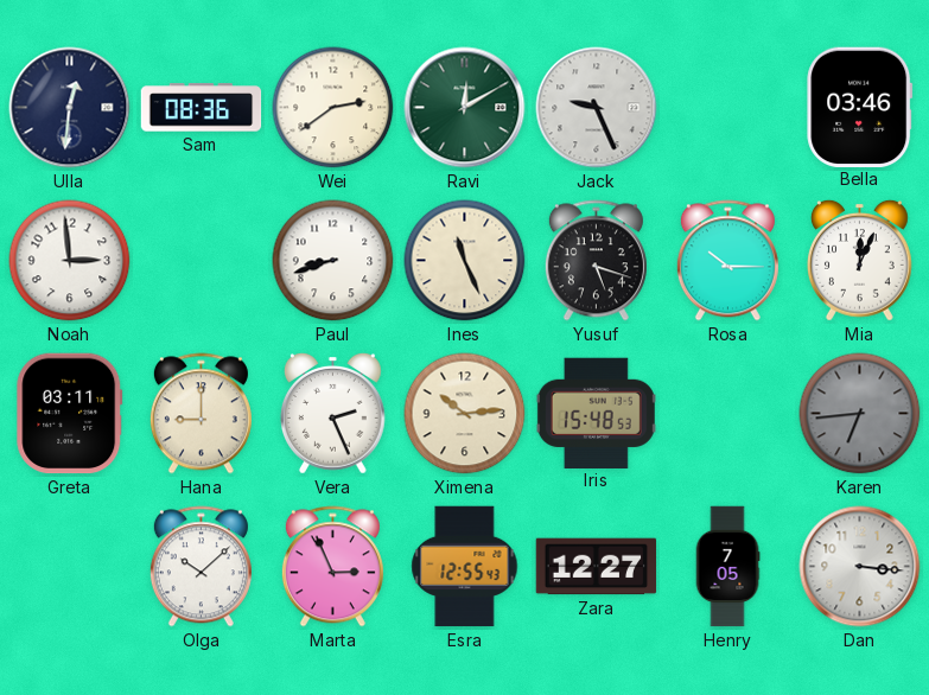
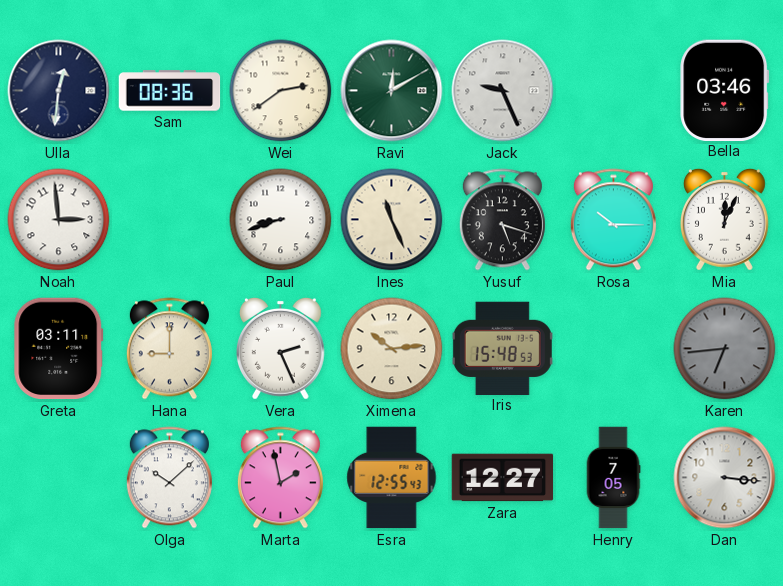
Marta: 2:56 -> 1:58
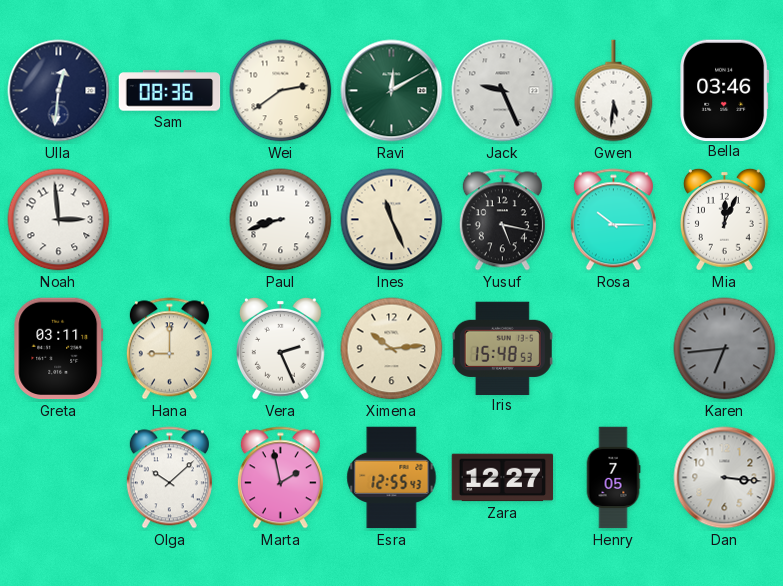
Gwen: none -> 5:31
Yusuf: 5:18 -> 5:17
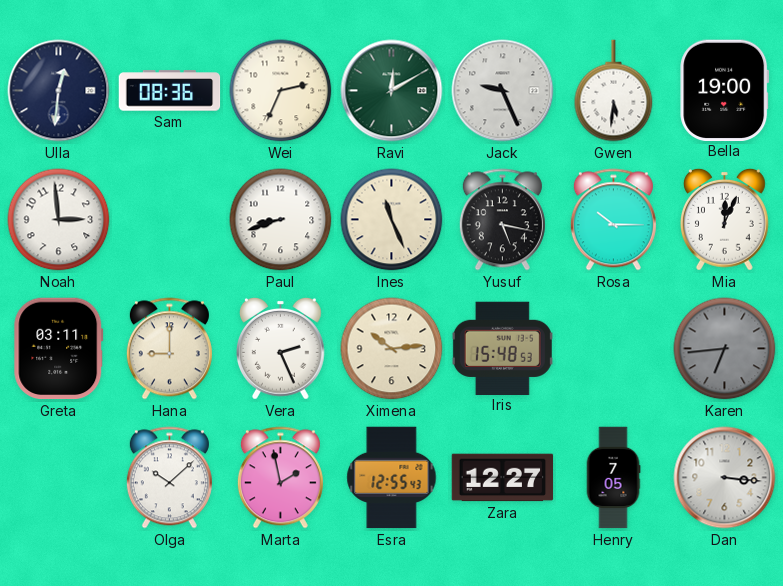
Wei: 2:39 -> 2:34
Bella: 03:46 -> 19:00
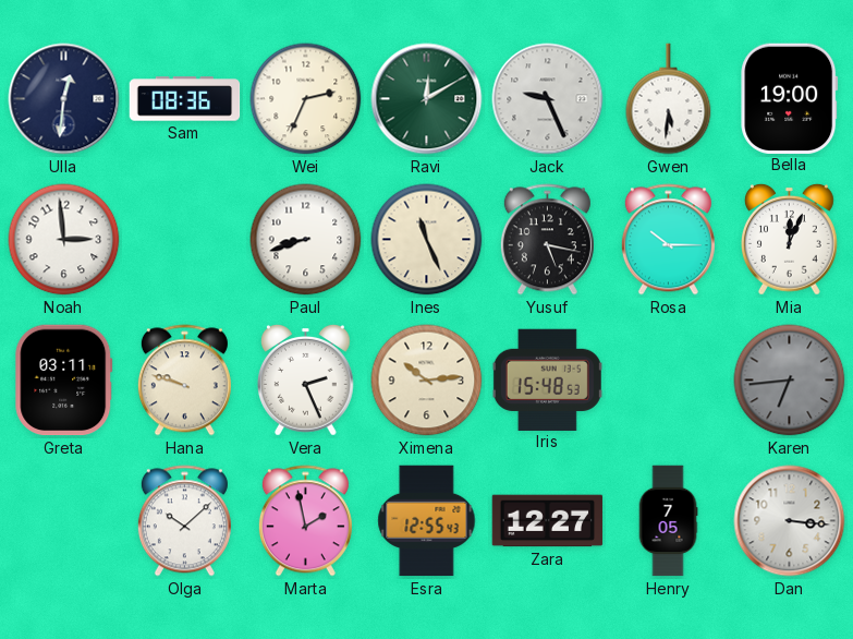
Hana: 9:00 -> 9:48
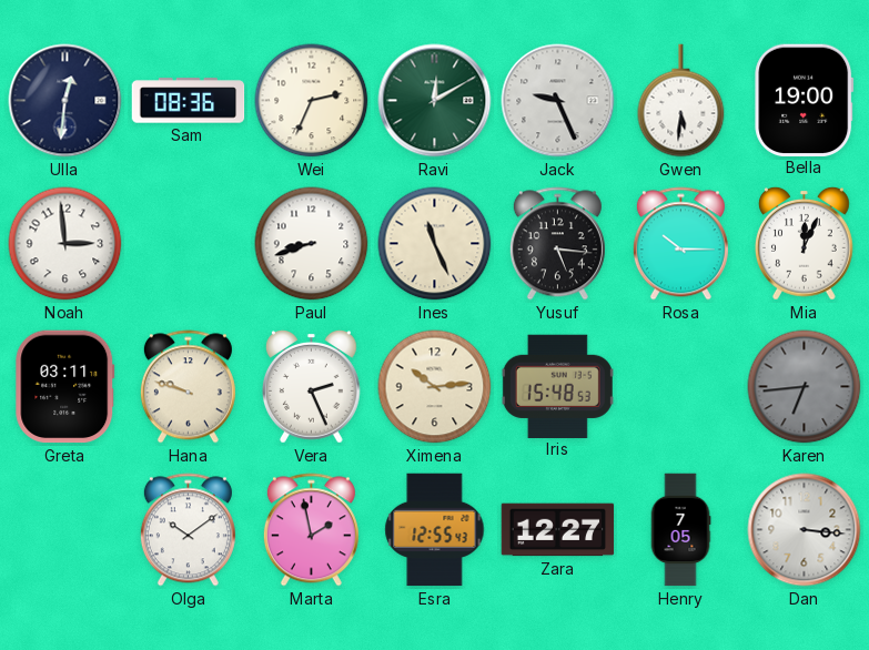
Yusuf: 5:17 -> 5:16
Olga: 10:08 -> 10:09
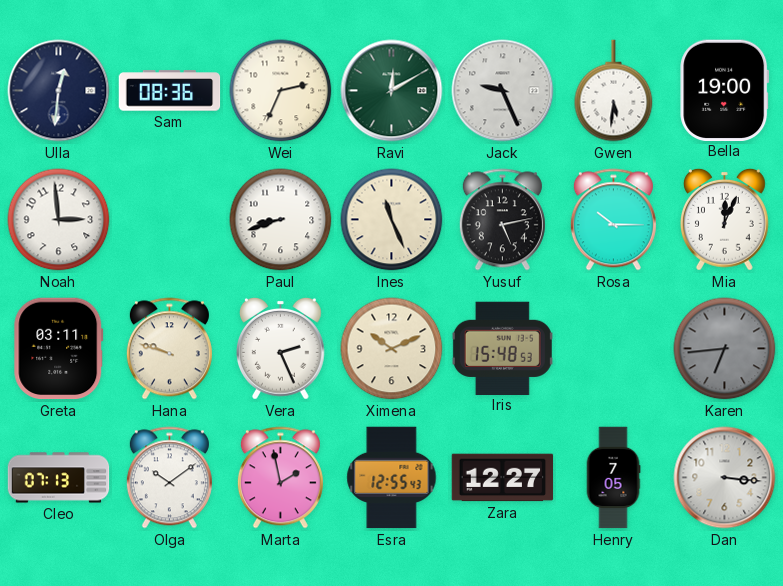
Yusuf: 5:16 -> 5:13
Ximena: 10:14 -> 10:11
Cleo: none -> 07:13
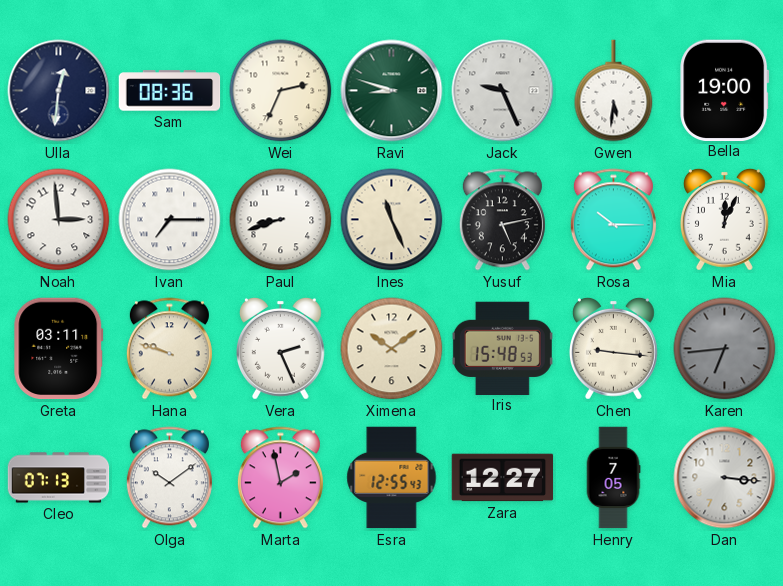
Ravi: 12:10 -> 8:48
Ivan: none -> 7:15
Ximena: 10:11 -> 10:09
Chen: none -> 9:16
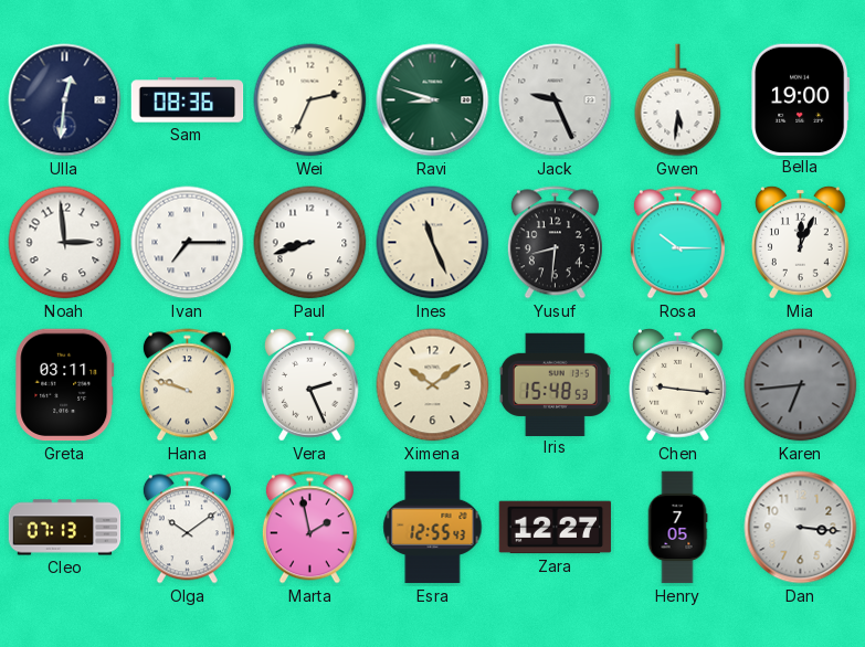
Yusuf: 5:13 -> 8:31
